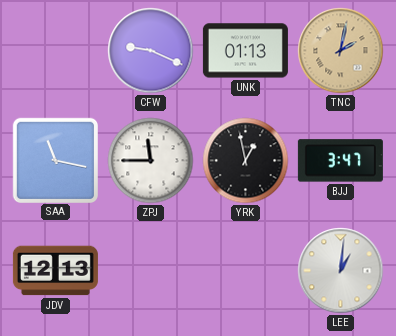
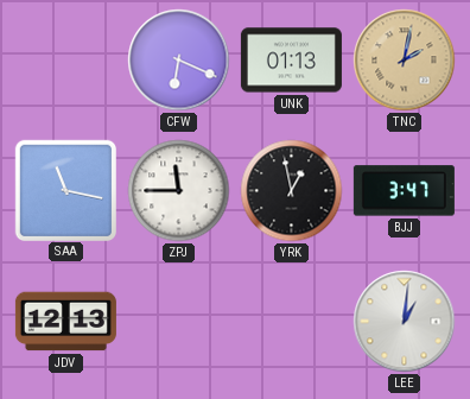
CFW: 9:19 -> 6:19
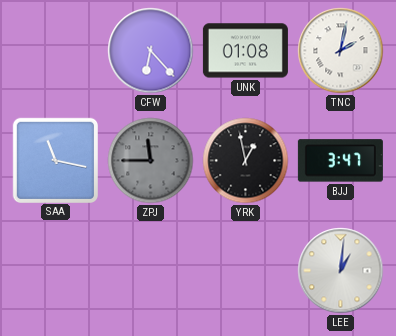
CFW: 6:19 -> 6:23
UNK: 01:13 -> 01:08
TNC dial: champagne -> white
ZPJ dial: white -> grey
JDV: 12:13 -> none
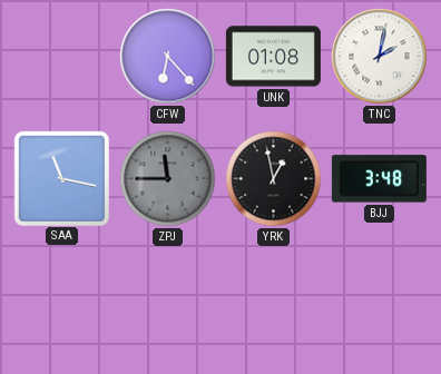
BJJ: 3:47 -> 3:48
LEE: 1:01 -> none
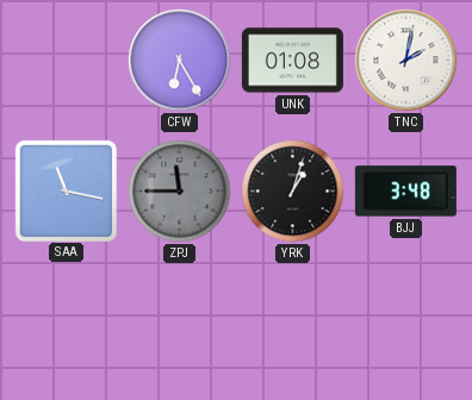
CFW: 6:23 -> 6:25
YRK: 12:58 -> 1:03
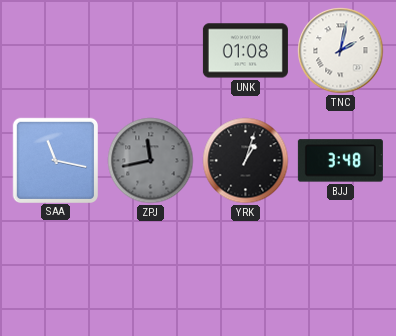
CFW: 6:25 -> none
ZPJ: 11:45 -> 11:43
